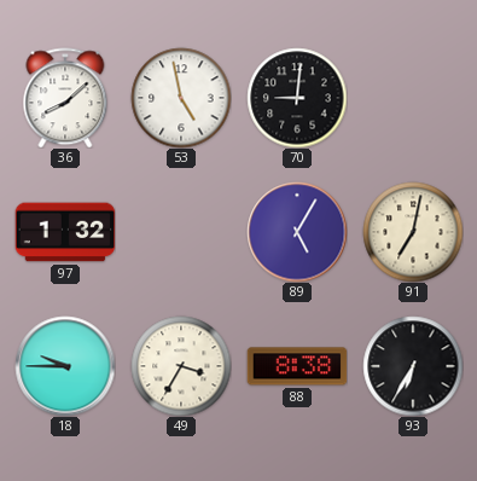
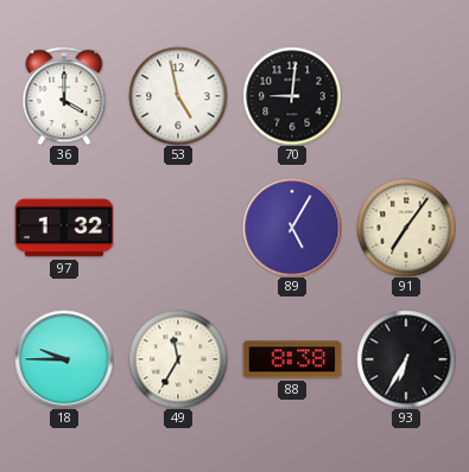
36: 8:08 -> 4:00
91: 7:02 -> 7:06
49: 3:35 -> 11:35
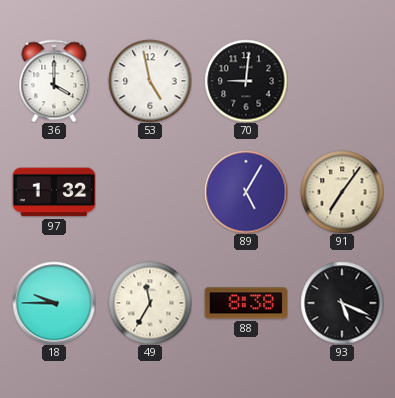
93: 6:35 -> 5:19
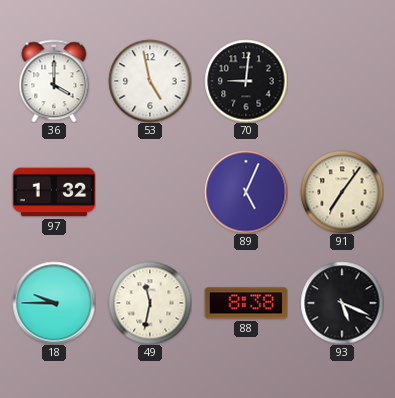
89: 5:05 -> 5:04
49: 11:35 -> 11:32
